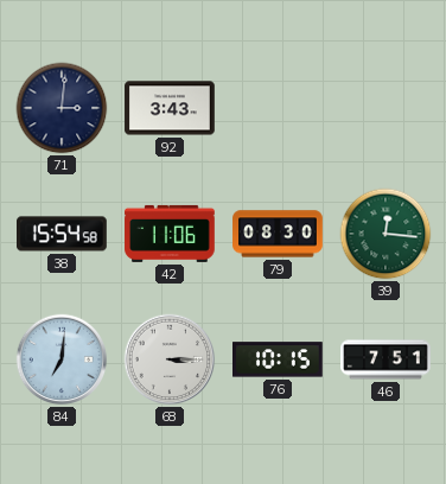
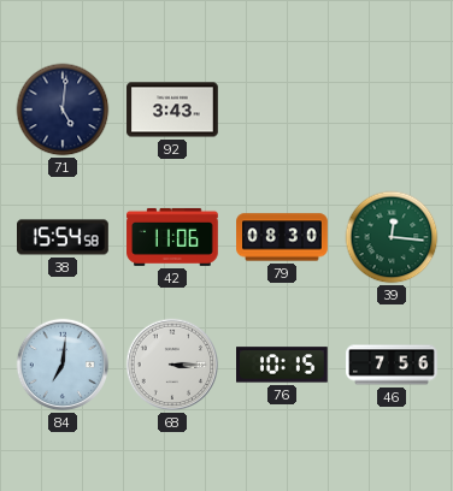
71: 3:01 -> 5:01
46: 7:51 -> 7:56
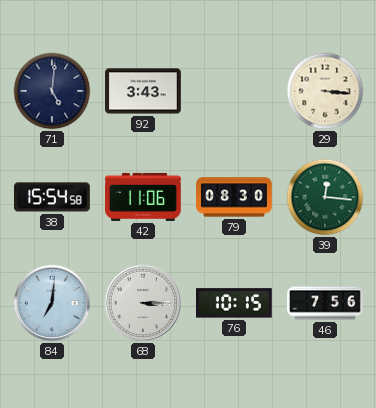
29: none -> 3:16
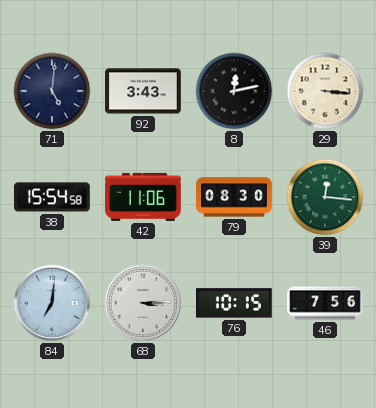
8: none -> 12:13
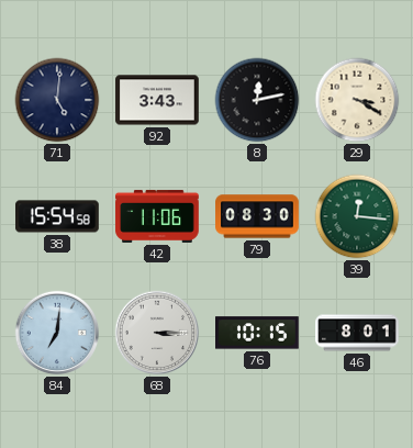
29: 3:16 -> 3:20
46: 7:56 -> 8:01
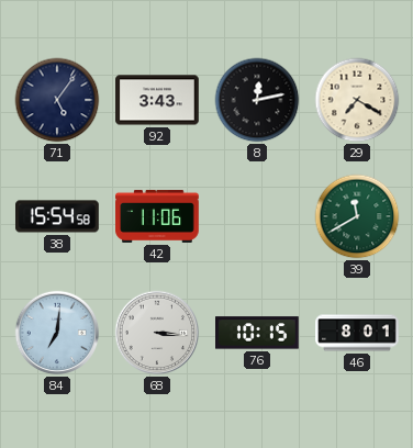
71: 5:01 -> 5:06
29: 3:20 -> 7:20
79: 08:30 -> none
39: 12:16 -> 11:40
68: 3:15 -> 3:16
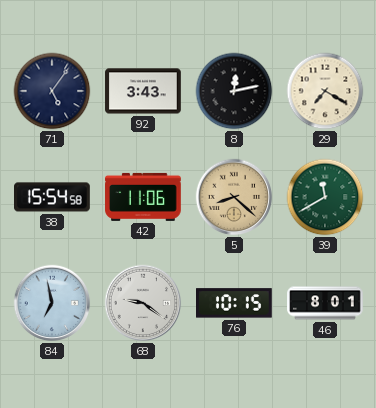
5: none -> 8:22
84: 7:01 -> 6:58
68: 3:16 -> 9:21
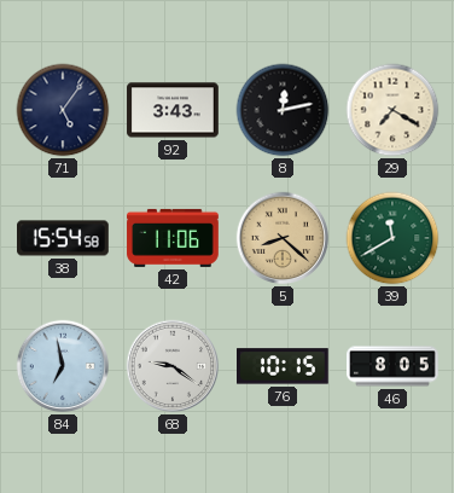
46: 8:01 -> 8:05
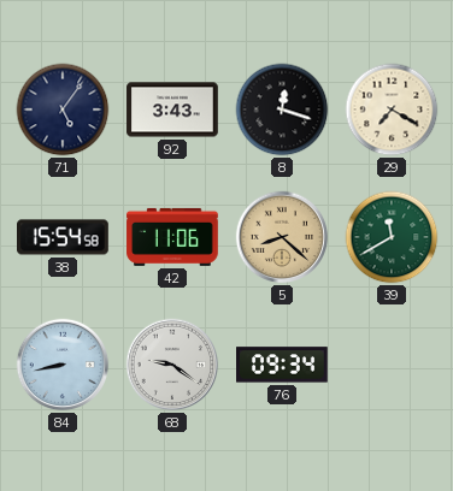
8: 12:13 -> 12:18
84: 6:58 -> 8:43
76: 10:15 -> 09:34
46: 8:05 -> none
